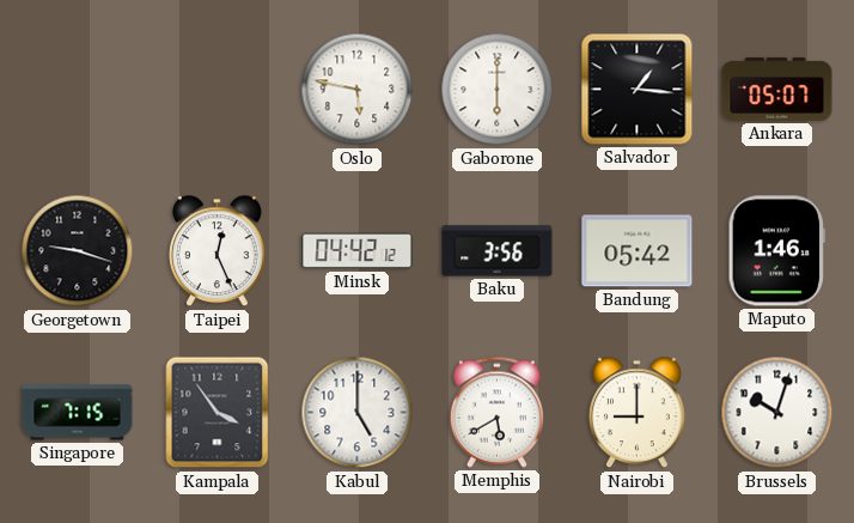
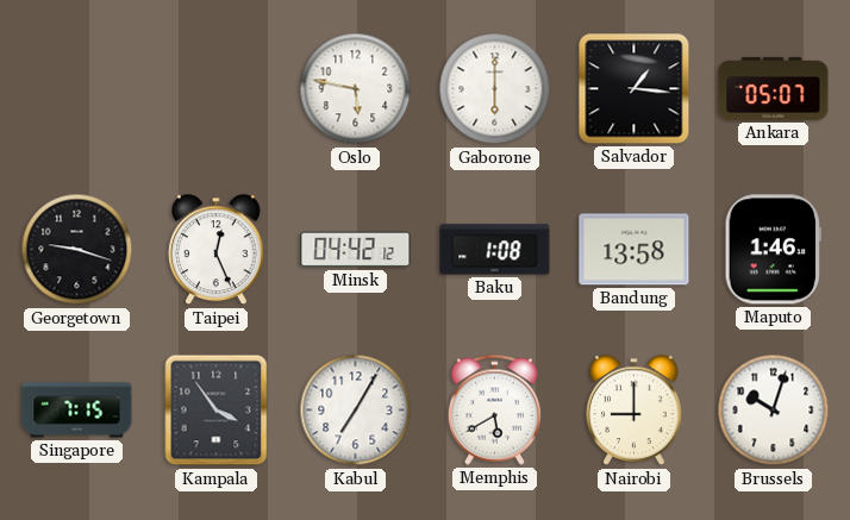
Baku: 3:56 -> 1:08
Bandung: 05:42 -> 13:58
Kabul: 5:00 -> 7:05
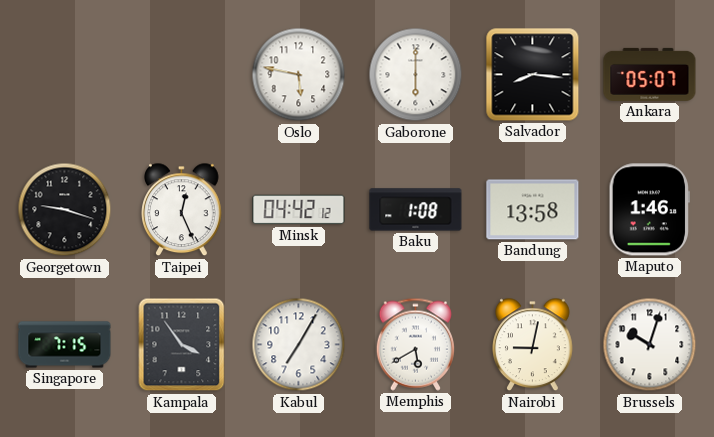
Salvador: 1:16 -> 8:16
Nairobi: 9:00 -> 9:02
